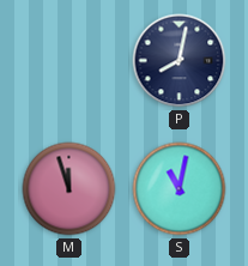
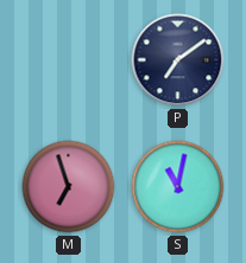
P: 8:02 -> 7:09
M: 11:57 -> 6:57
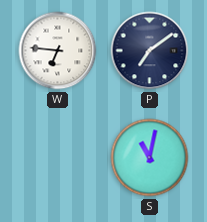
W: none -> 6:46
M: 6:57 -> none
